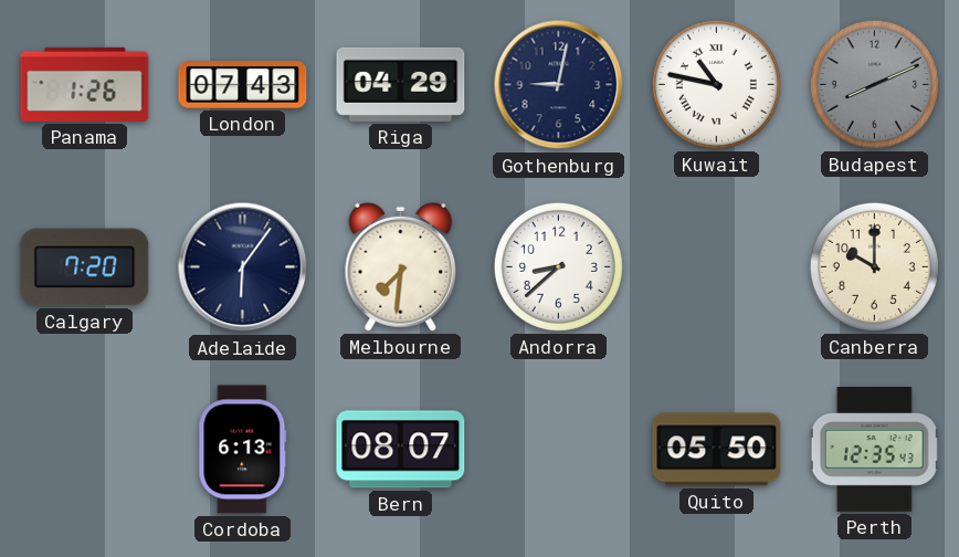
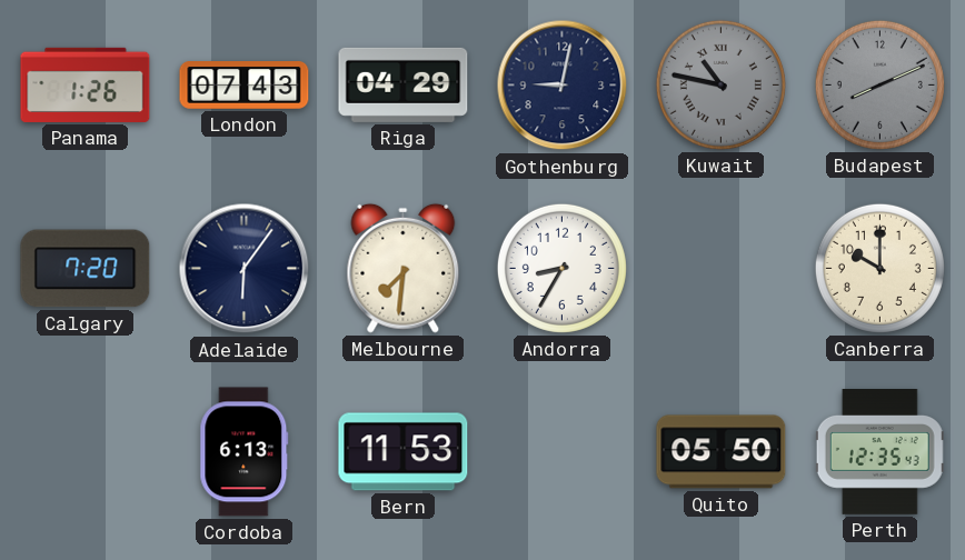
Kuwait dial: white -> grey
Andorra: 8:38 -> 8:35
Bern: 08:07 -> 11:53
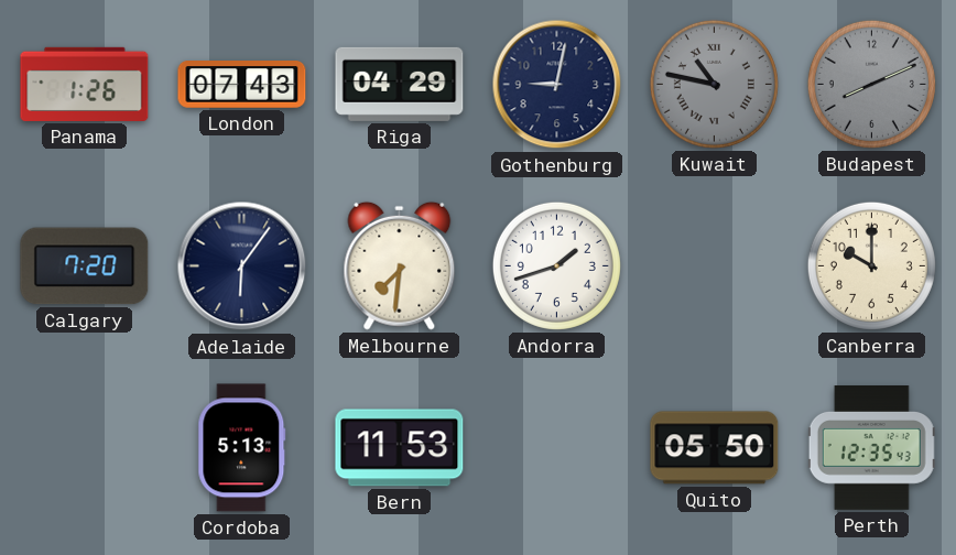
Andorra: 8:35 -> 1:42
Cordoba: 6:13 -> 5:13
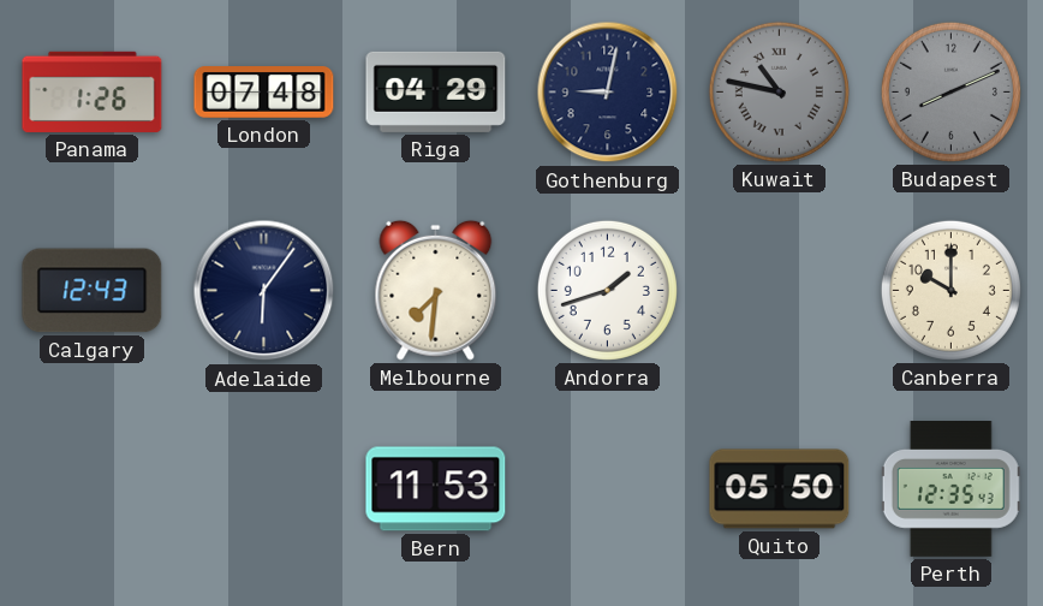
London: 07:43 -> 07:48
Calgary: 7:20 -> 12:43
Cordoba: 5:13 -> none
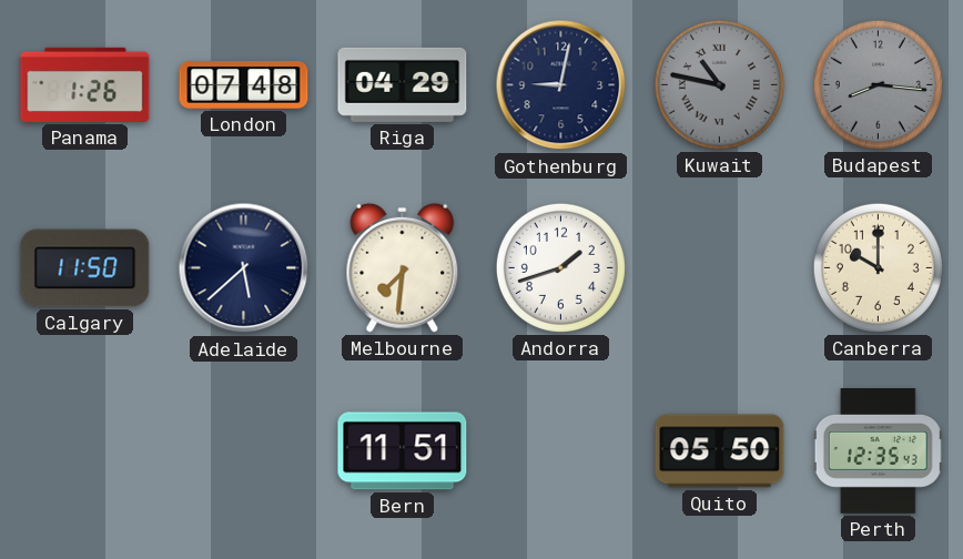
Budapest: 8:11 -> 8:16
Calgary: 12:43 -> 11:50
Adelaide: 6:06 -> 5:38
Bern: 11:53 -> 11:51
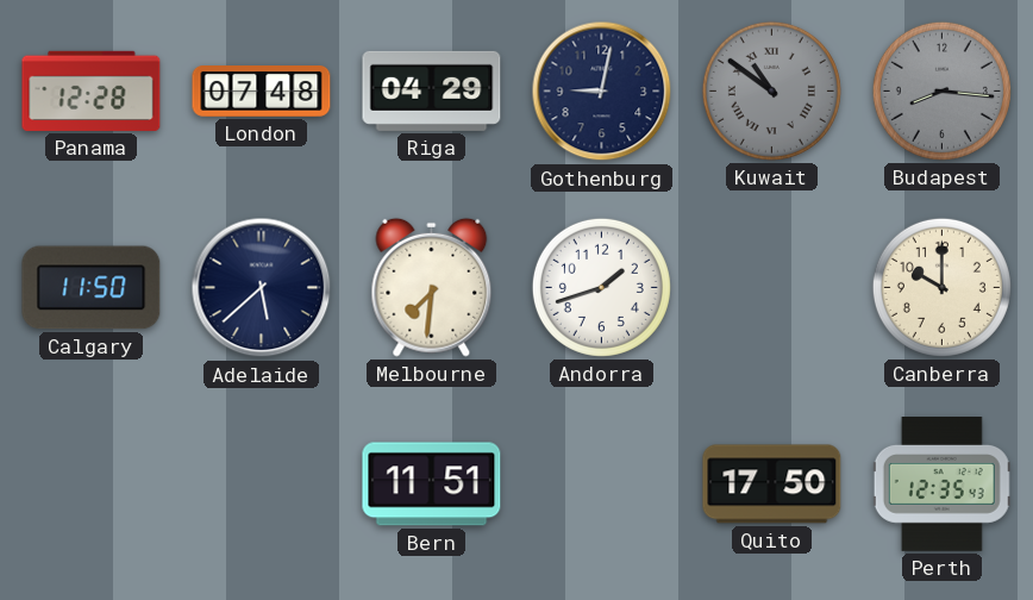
Panama: 1:26 -> 12:28
Kuwait: 10:47 -> 10:51
Quito: 05:50 -> 17:50
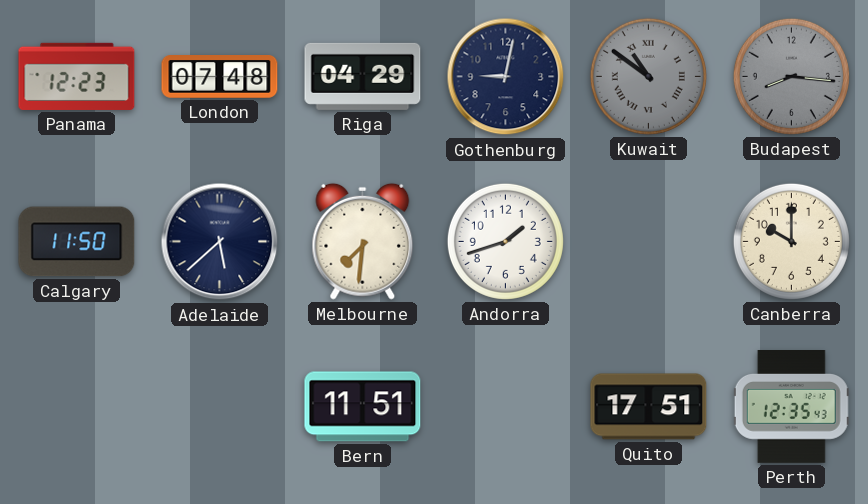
Panama: 12:28 -> 12:23
Quito: 17:50 -> 17:51
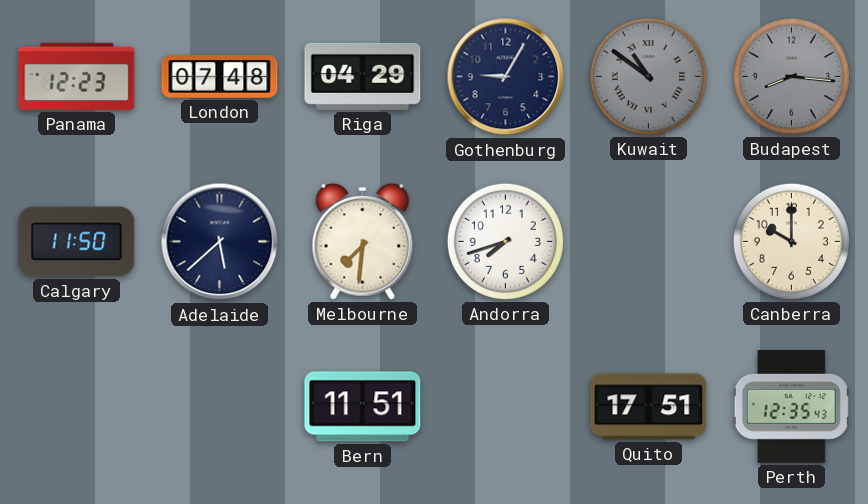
Gothenburg: 9:02 -> 9:05
Andorra: 1:42 -> 7:42
